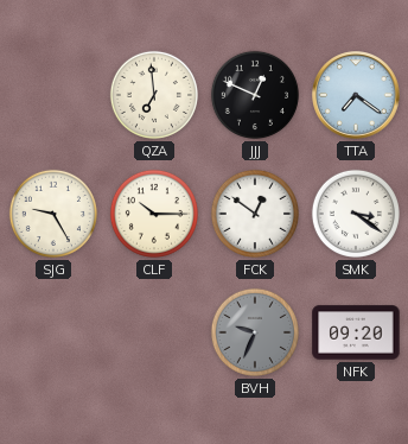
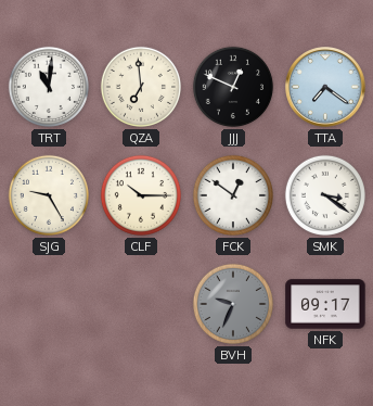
TRT: none -> 11:01
NFK: 09:20 -> 09:17
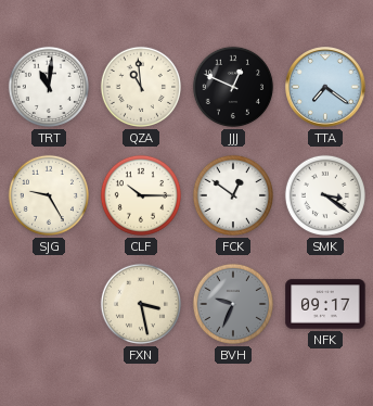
QZA: 6:59 -> 10:59
FXN: none -> 3:28
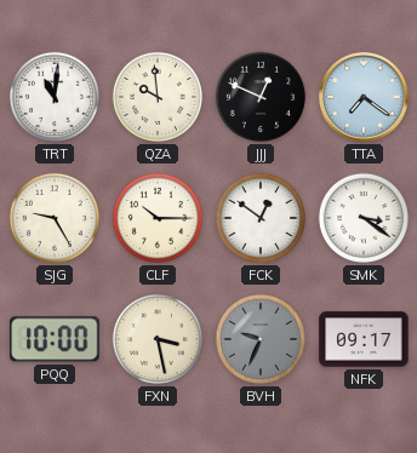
QZA: 10:59 -> 9:59
PQQ: none -> 10:00
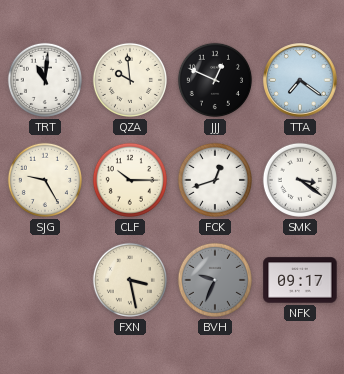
FCK: 12:51 -> 12:42
PQQ: 10:00 -> none
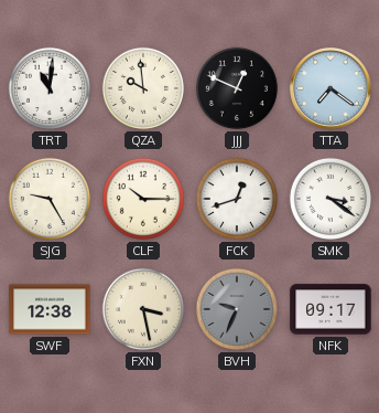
SWF: none -> 12:38
